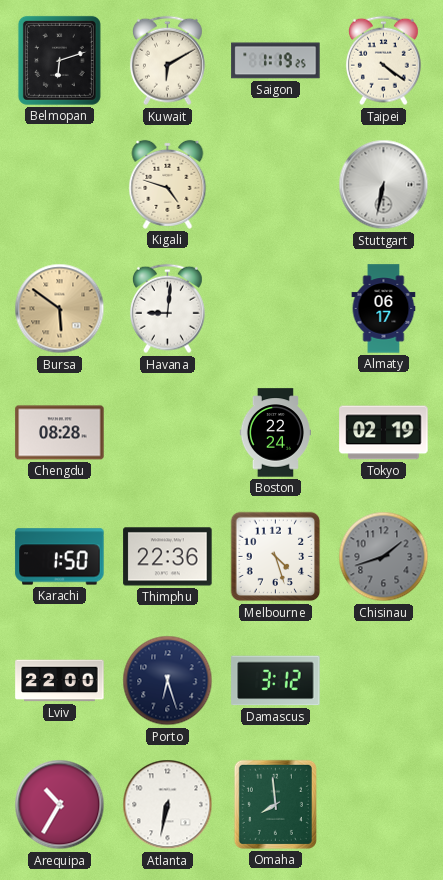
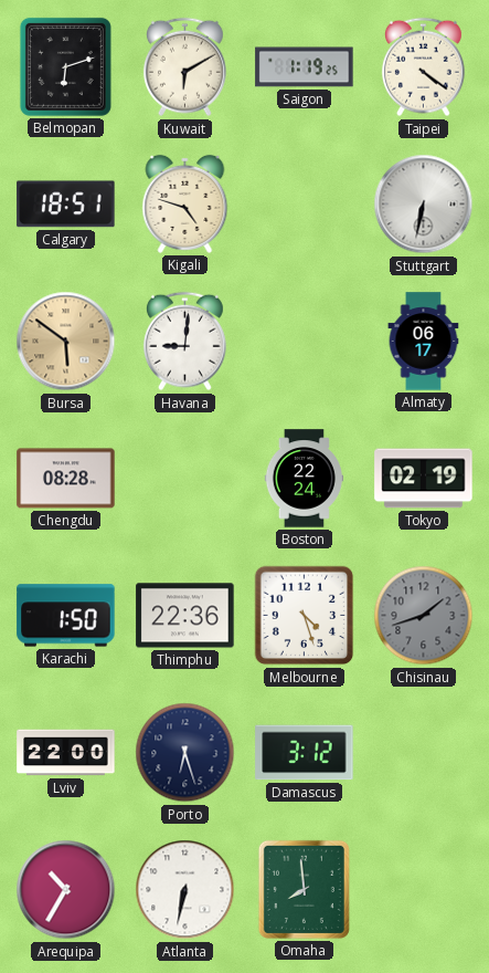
Calgary: none -> 18:51
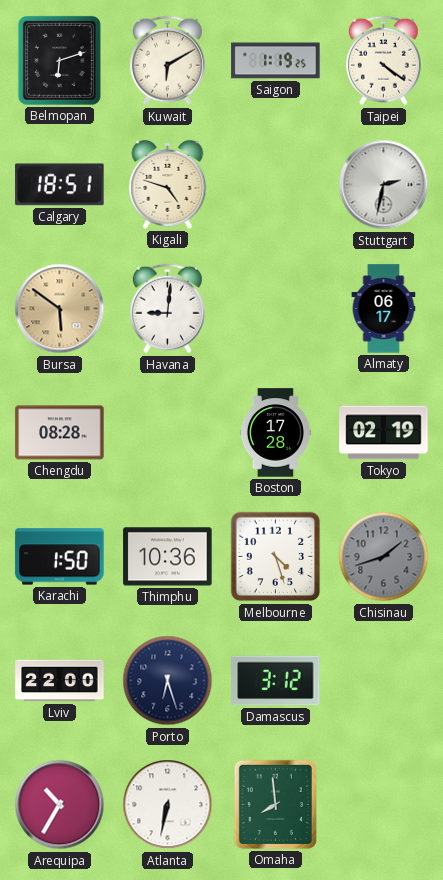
Stuttgart: 6:32 -> 2:32
Boston: 22:24 -> 17:28
Thimphu: 22:36 -> 10:36
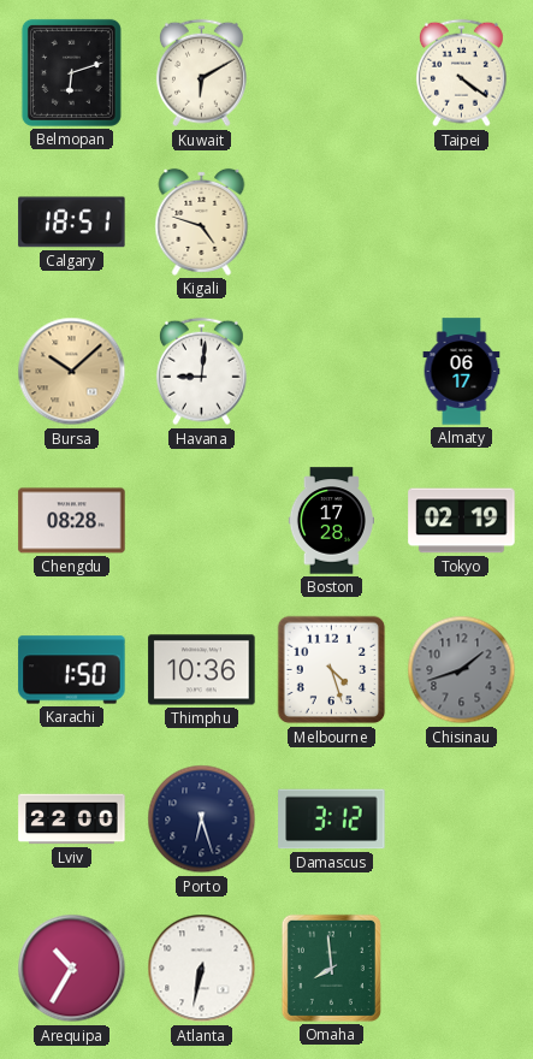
Saigon: 1:19 -> none
Stuttgart: 2:32 -> none
Bursa: 5:51 -> 10:08
